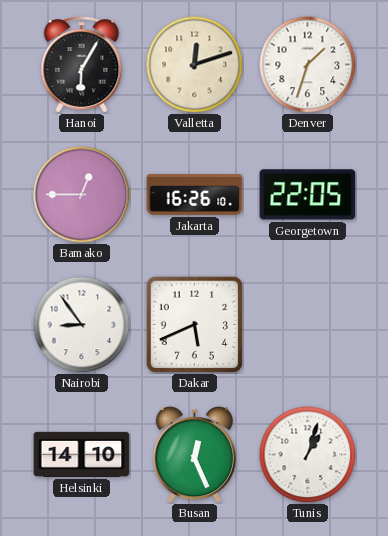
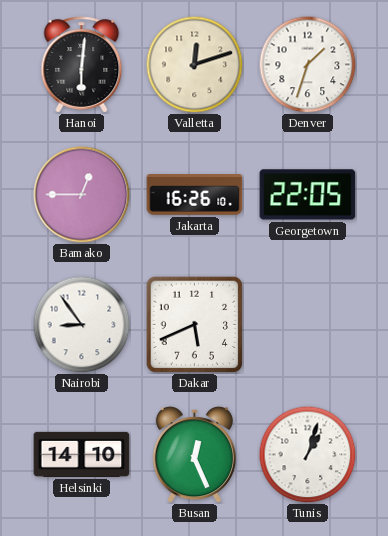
Hanoi: 6:05 -> 6:01
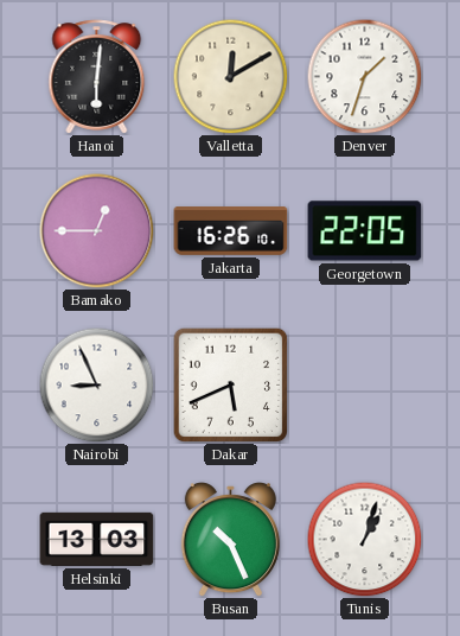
Valletta: 12:12 -> 12:10
Nairobi: 8:54 -> 8:56
Helsinki: 14:10 -> 13:03
Busan: 12:26 -> 10:26
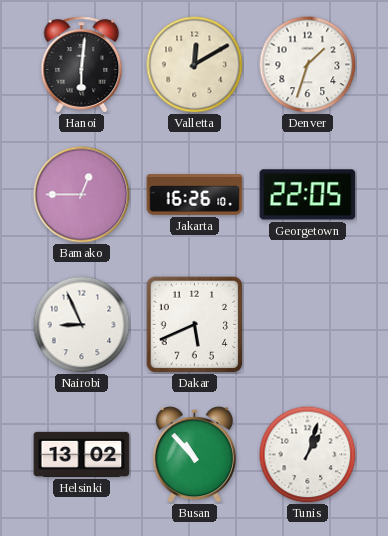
Helsinki: 13:03 -> 13:02
Busan: 10:26 -> 10:53
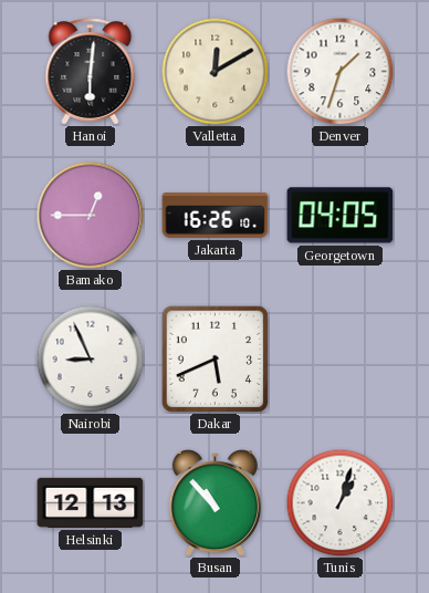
Georgetown: 22:05 -> 04:05
Helsinki: 13:02 -> 12:13
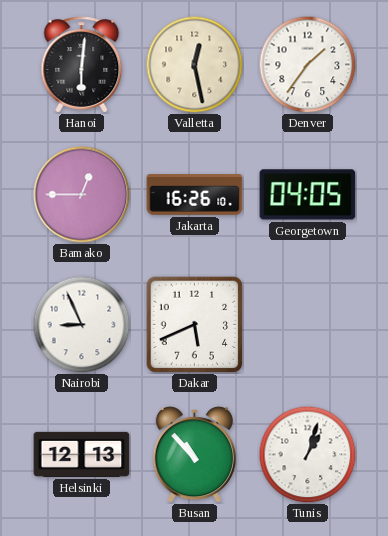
Valletta: 12:10 -> 12:28
Denver: 1:33 -> 1:36
